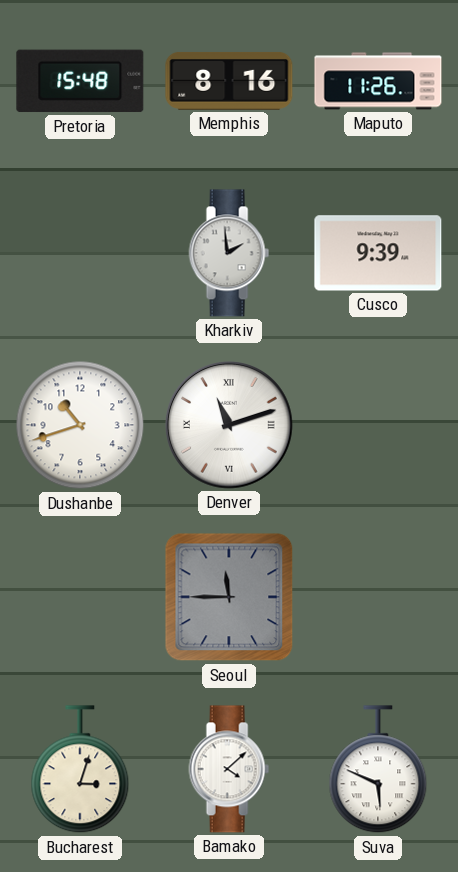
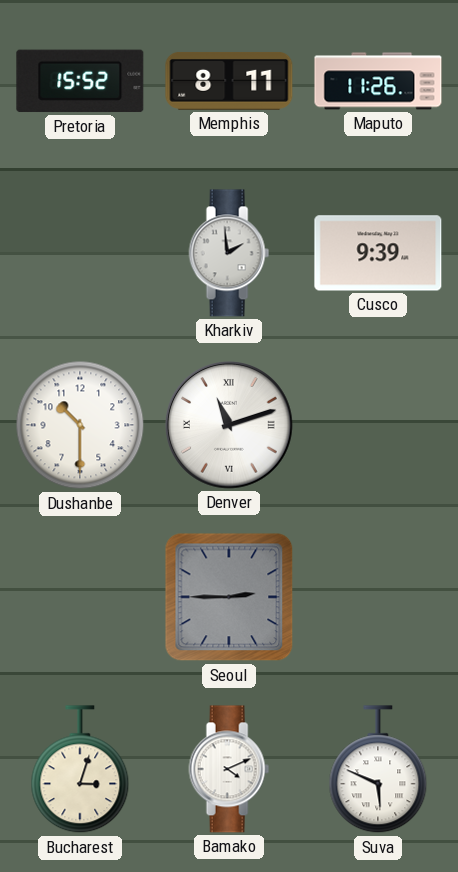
Pretoria: 15:48 -> 15:52
Memphis: 8:16 -> 8:11
Dushanbe: 10:42 -> 10:30
Seoul: 11:45 -> 2:45
Bamako: 4:08 -> 4:11
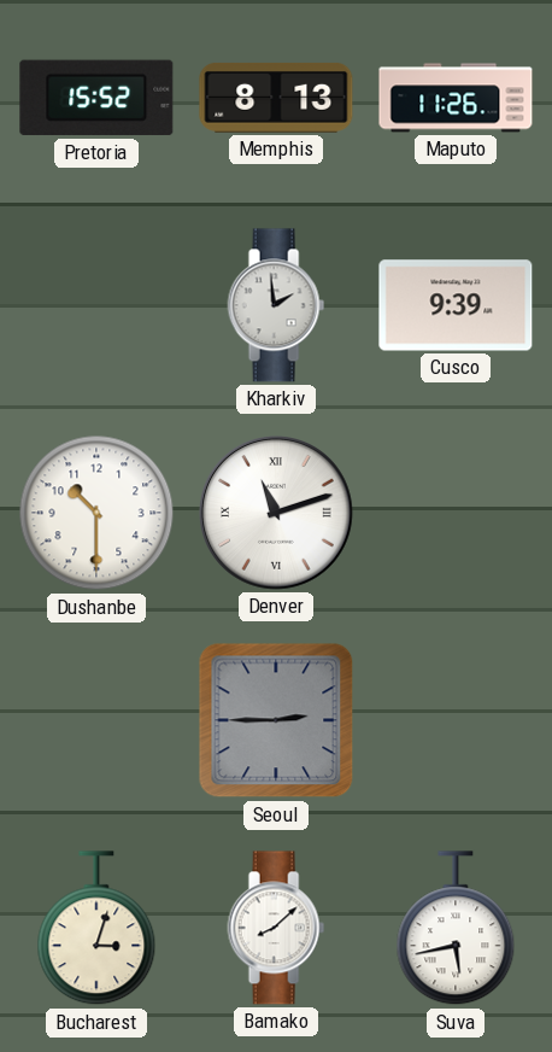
Memphis: 8:11 -> 8:13
Bamako: 4:11 -> 8:08
Suva: 5:49 -> 5:43
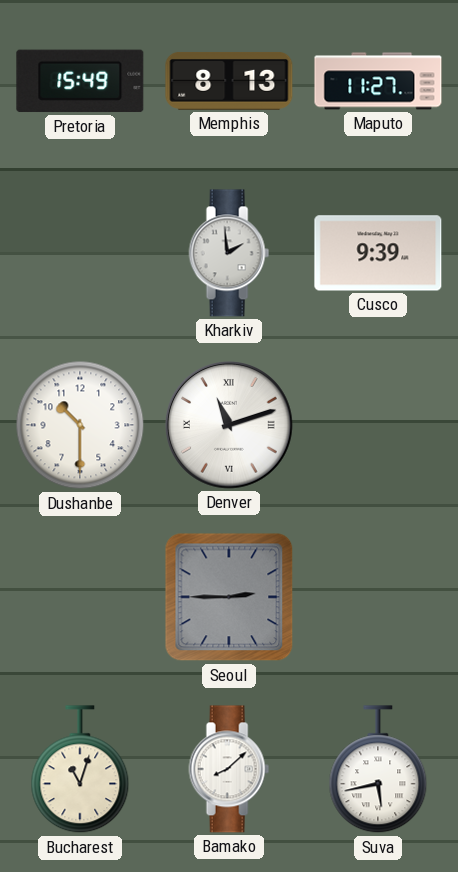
Pretoria: 15:52 -> 15:49
Maputo: 11:26 -> 11:27
Bucharest: 3:03 -> 11:03
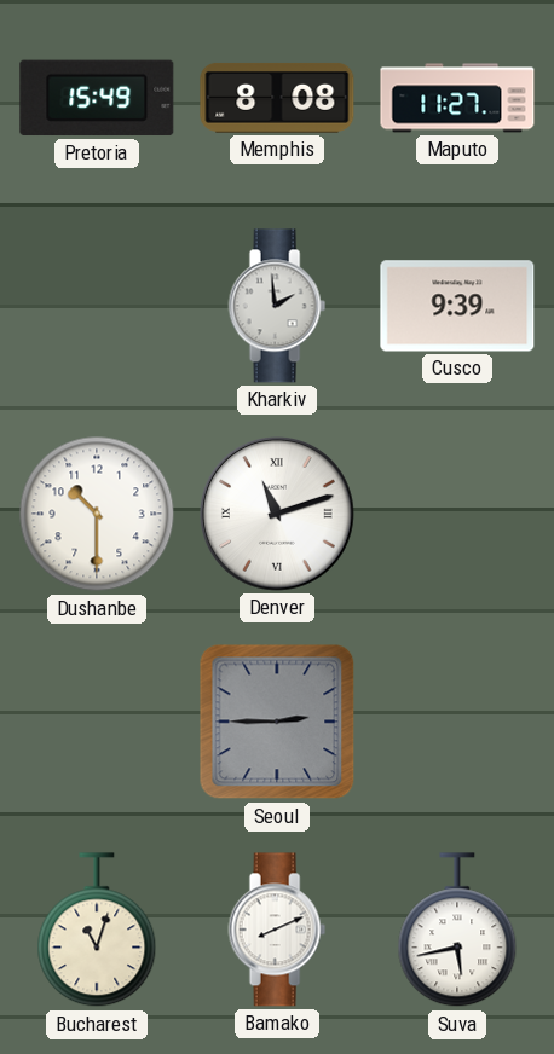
Memphis: 8:13 -> 8:08
Bamako: 8:08 -> 8:11
